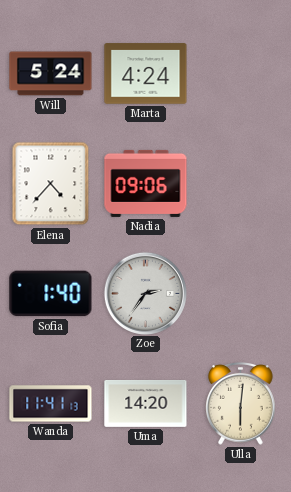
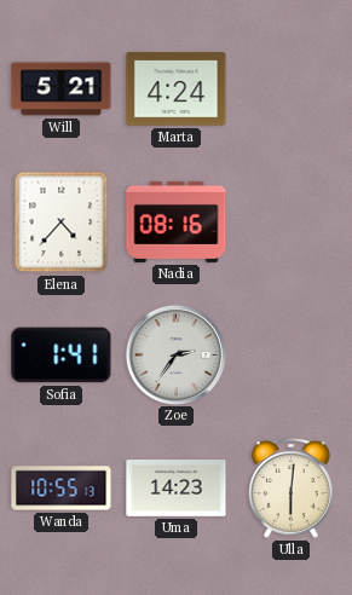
Will: 5:24 -> 5:21
Nadia: 09:06 -> 08:16
Sofia: 1:40 -> 1:41
Wanda: 11:41 -> 10:55
Uma: 14:20 -> 14:23
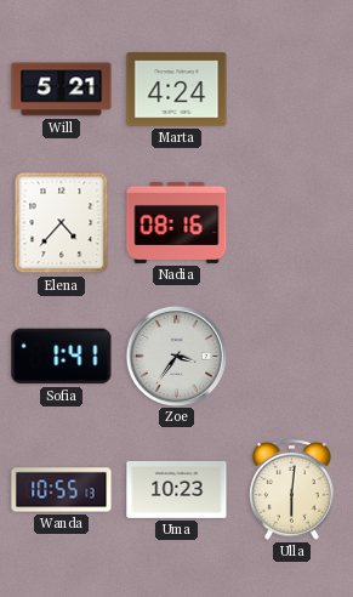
Zoe: 2:36 -> 3:36
Uma: 14:23 -> 10:23
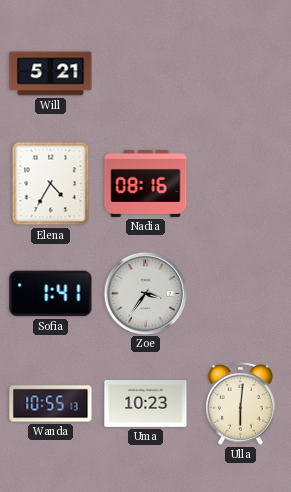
Marta: 4:24 -> none
Elena: 4:37 -> 4:35
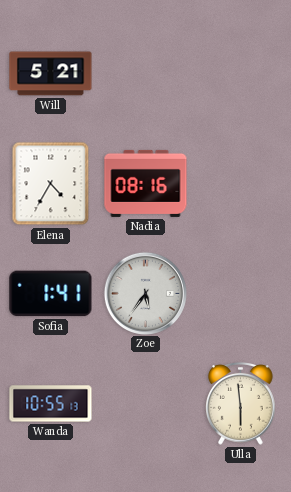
Zoe: 3:36 -> 5:36
Uma: 10:23 -> none
Ulla: 6:01 -> 5:59
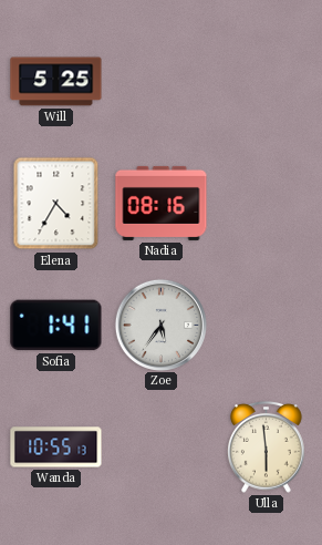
Will: 5:21 -> 5:25
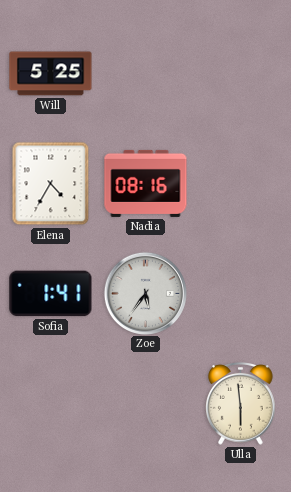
Wanda: 10:55 -> none
